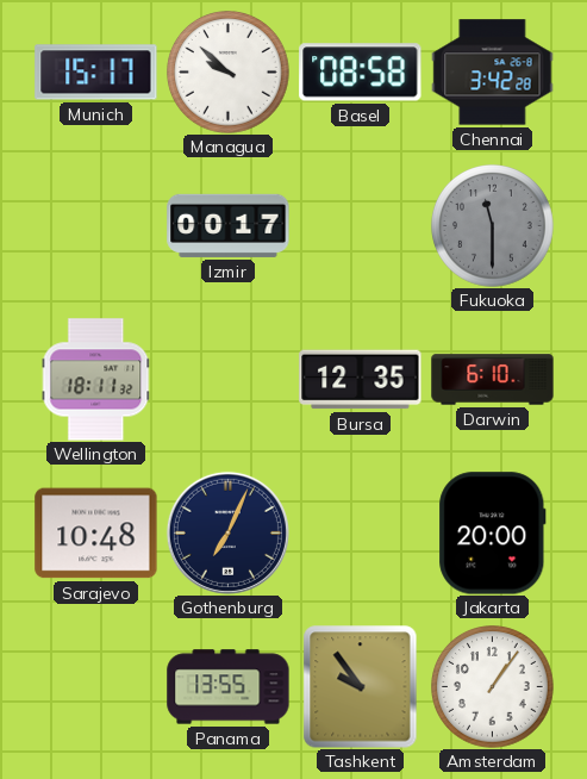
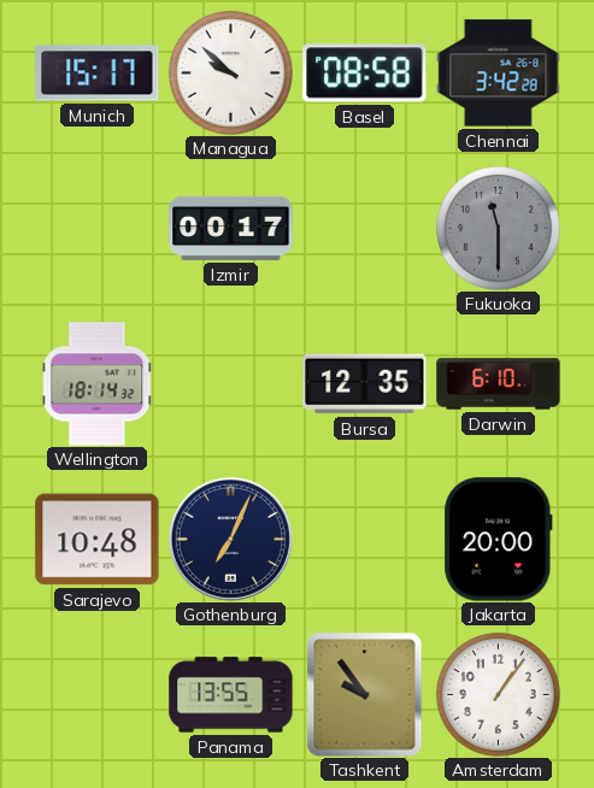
Wellington: 18:11 -> 18:14
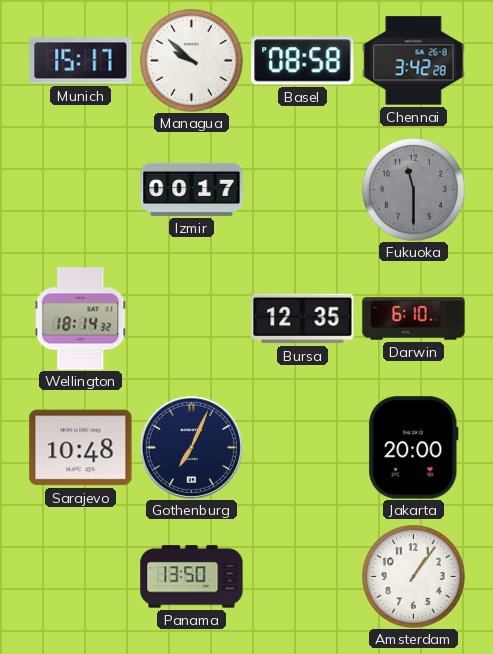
Panama: 13:55 -> 13:50
Tashkent: 9:54 -> none
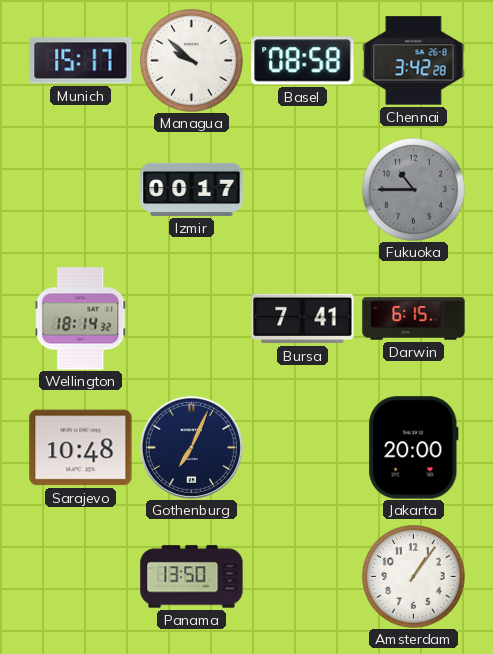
Fukuoka: 11:30 -> 10:45
Bursa: 12:35 -> 7:41
Darwin: 6:10 -> 6:15
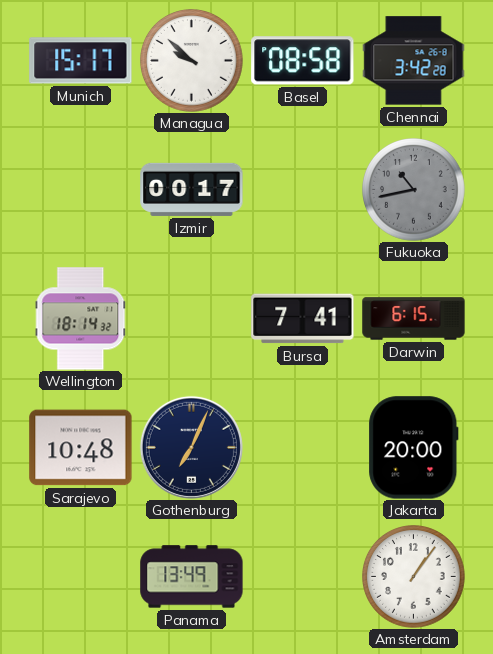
Fukuoka: 10:45 -> 10:43
Panama: 13:50 -> 13:49
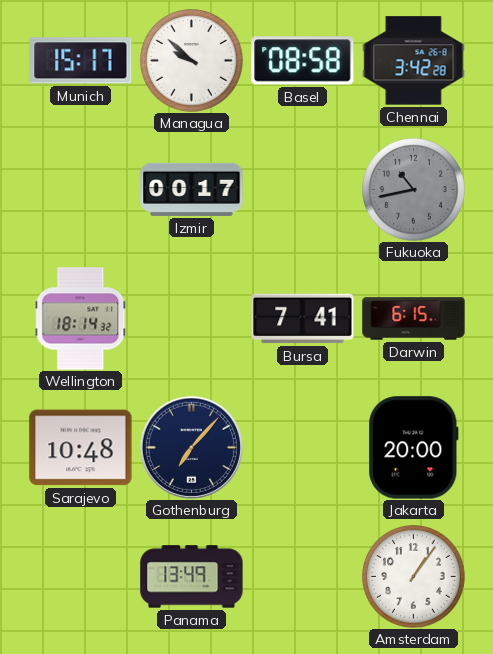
Gothenburg: 7:04 -> 7:07
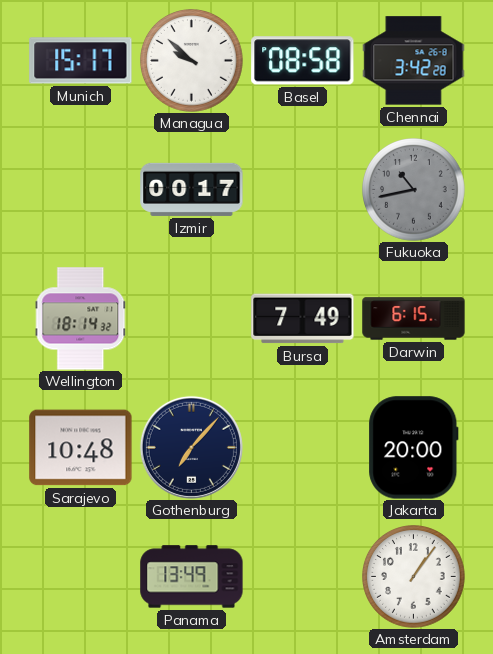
Bursa: 7:41 -> 7:49
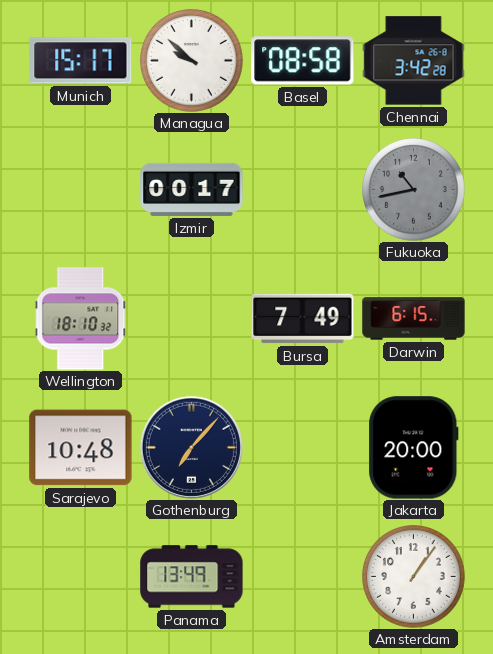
Wellington: 18:14 -> 18:10
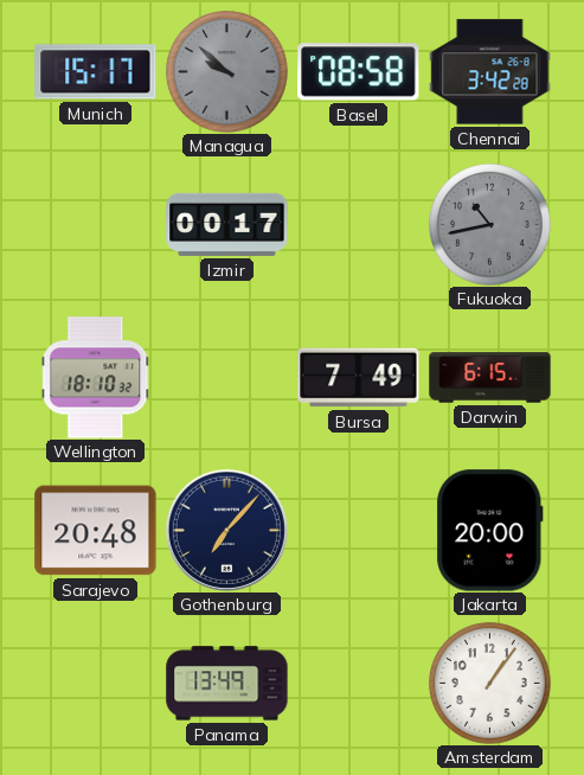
Managua dial: white -> grey
Sarajevo: 10:48 -> 20:48
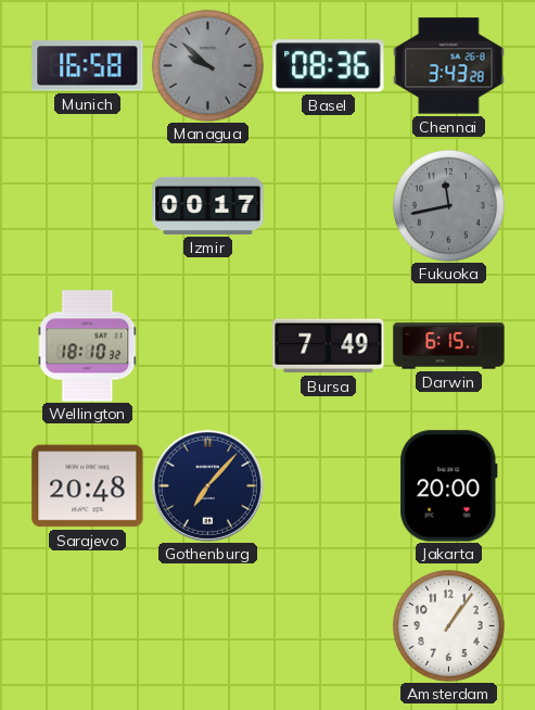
Munich: 15:17 -> 16:58
Basel: 08:58 -> 08:36
Chennai: 3:42 -> 3:43
Fukuoka: 10:43 -> 11:43
Panama: 13:49 -> none
